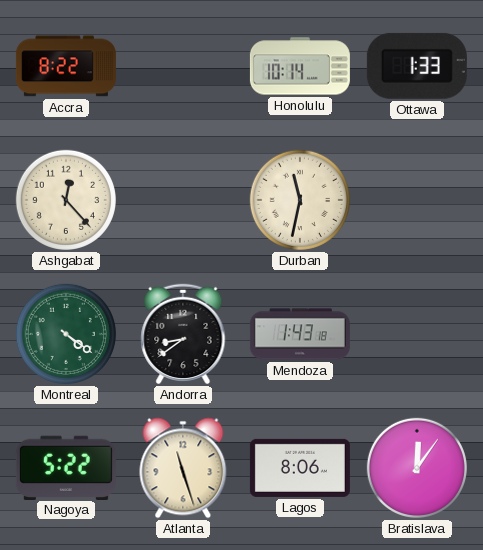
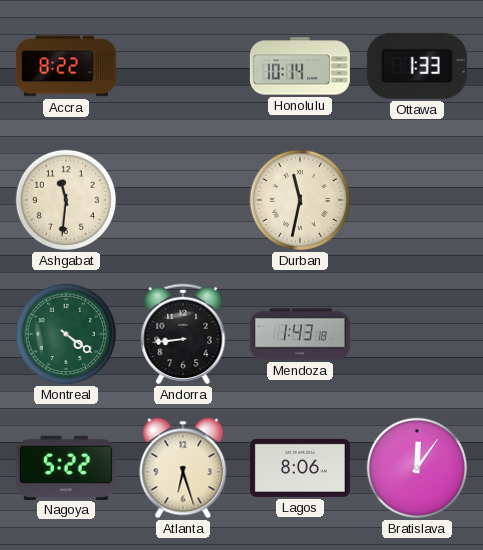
Ashgabat: 12:23 -> 11:31
Andorra: 8:39 -> 8:44
Atlanta: 11:27 -> 6:27
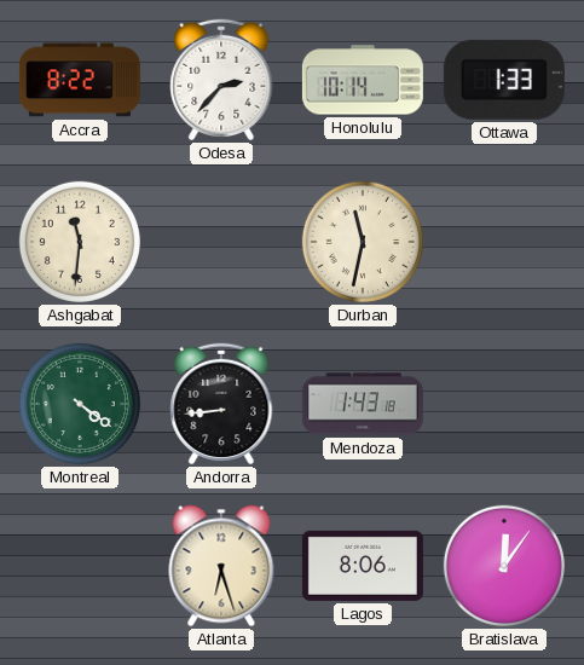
Odesa: none -> 2:37
Nagoya: 5:22 -> none
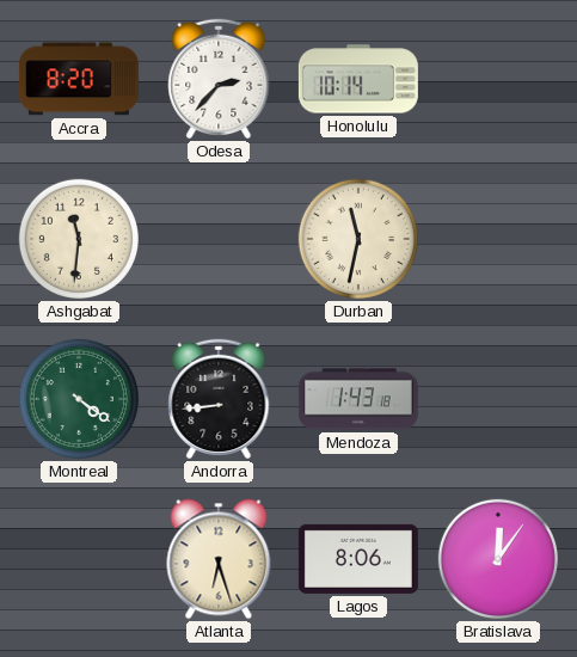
Accra: 8:22 -> 8:20
Ottawa: 1:33 -> none
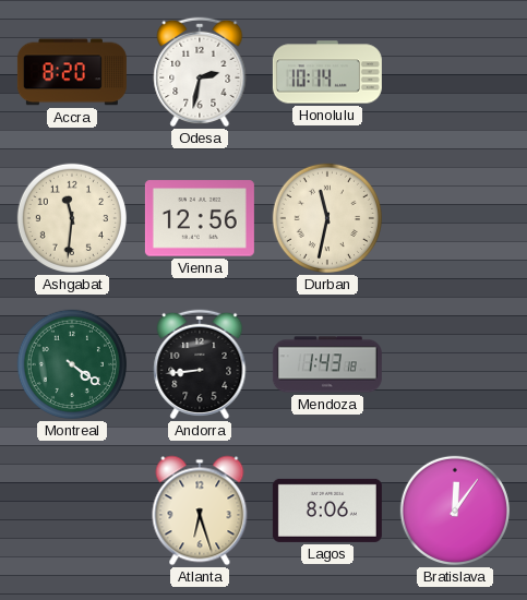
Odesa: 2:37 -> 2:32
Vienna: none -> 12:56
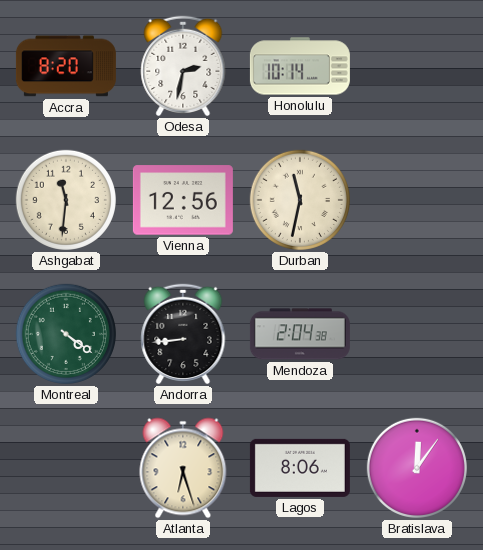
Mendoza: 1:43 -> 2:04
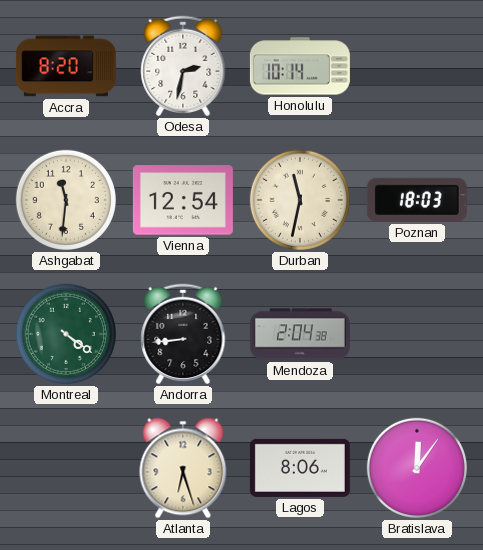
Vienna: 12:56 -> 12:54
Poznan: none -> 18:03
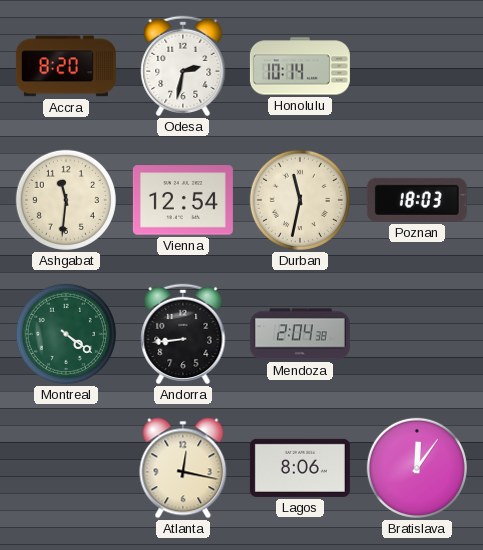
Atlanta: 6:27 -> 12:17
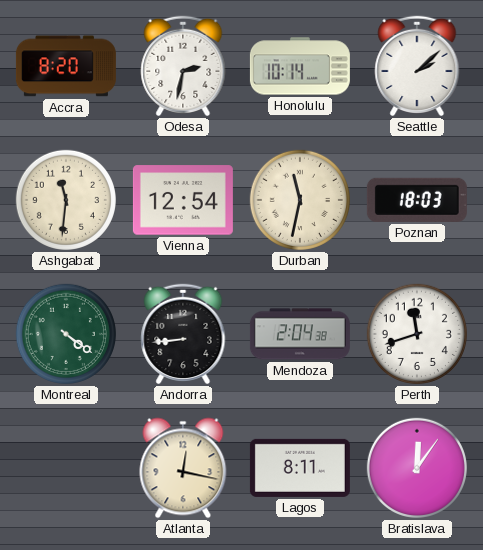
Seattle: none -> 2:08
Perth: none -> 11:42
Lagos: 8:06 -> 8:11
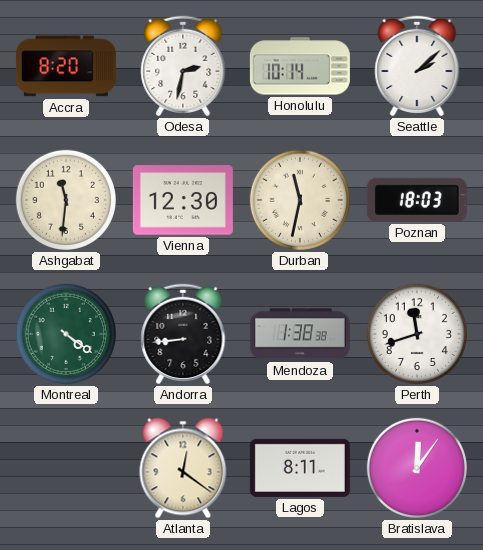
Vienna: 12:54 -> 12:30
Mendoza: 2:04 -> 1:38
Atlanta: 12:17 -> 12:21
